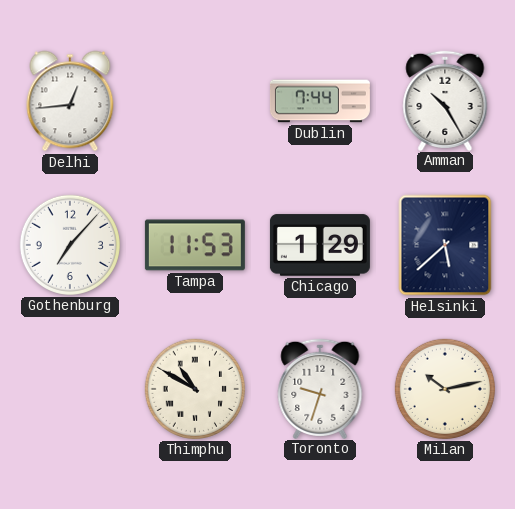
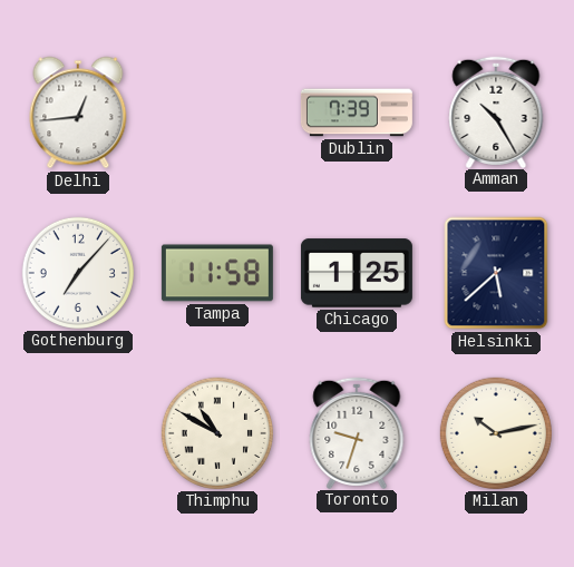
Dublin: 7:44 -> 7:39
Tampa: 11:53 -> 11:58
Chicago: 1:29 -> 1:25
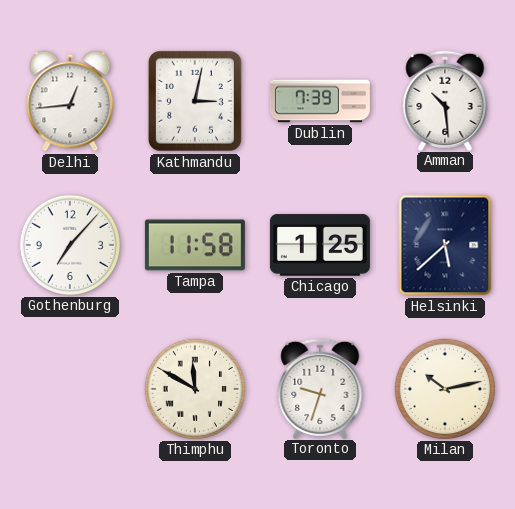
Kathmandu: none -> 3:02
Amman: 10:25 -> 10:29
Thimphu: 10:50 -> 11:50
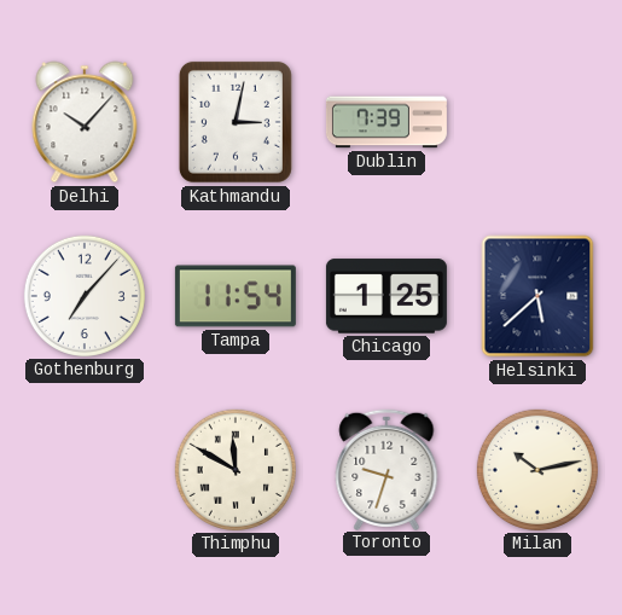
Delhi: 12:44 -> 10:07
Amman: 10:29 -> none
Tampa: 11:58 -> 11:54
